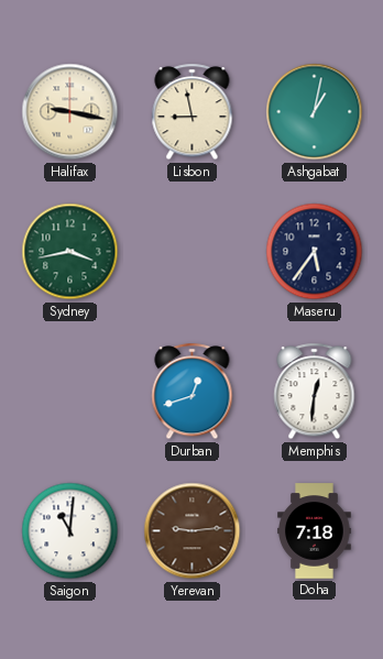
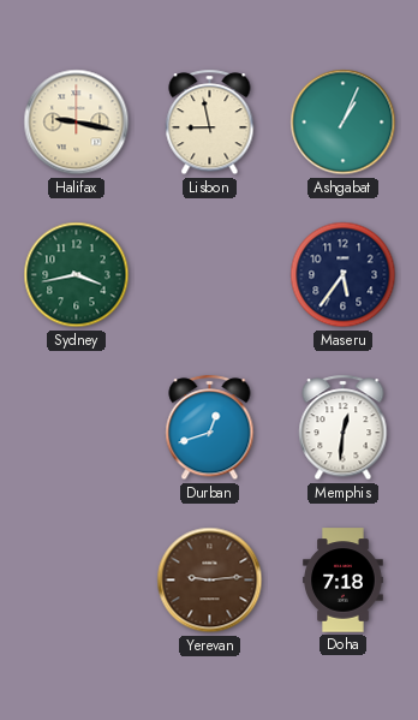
Ashgabat: 1:02 -> 1:04
Saigon: 11:01 -> none
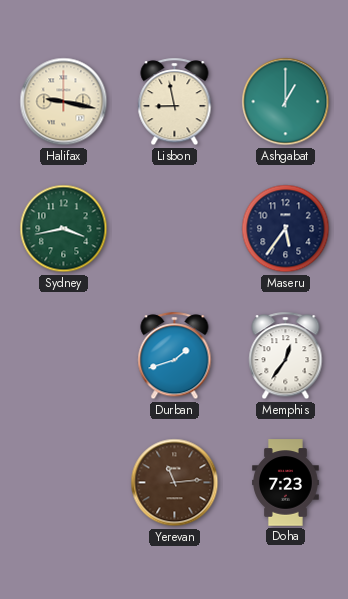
Ashgabat: 1:04 -> 1:00
Durban: 12:42 -> 1:42
Memphis: 12:31 -> 12:36
Yerevan: 9:14 -> 11:14
Doha: 7:18 -> 7:23
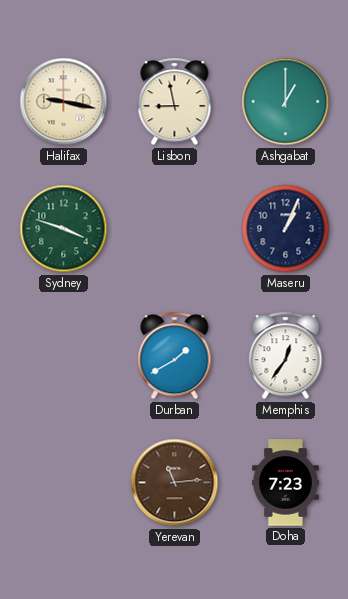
Sydney: 3:43 -> 3:48
Maseru: 5:36 -> 1:04
Durban: 1:42 -> 1:40
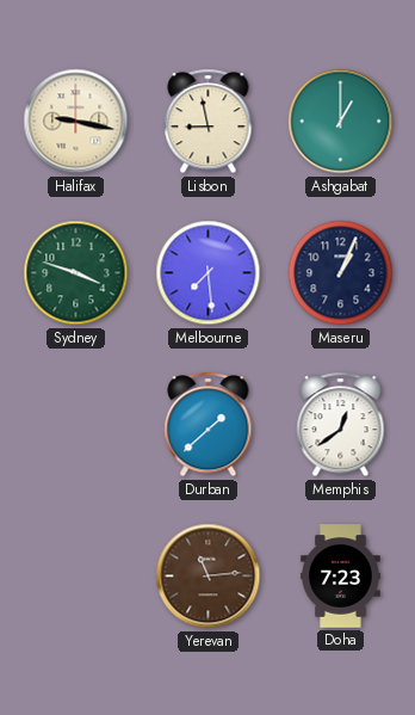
Melbourne: none -> 7:29
Durban: 1:40 -> 1:38
Memphis: 12:36 -> 12:39
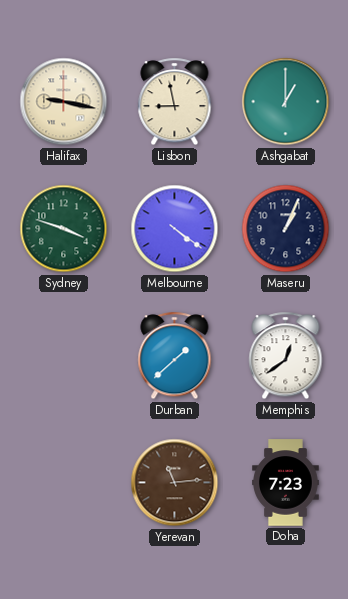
Melbourne: 7:29 -> 4:21
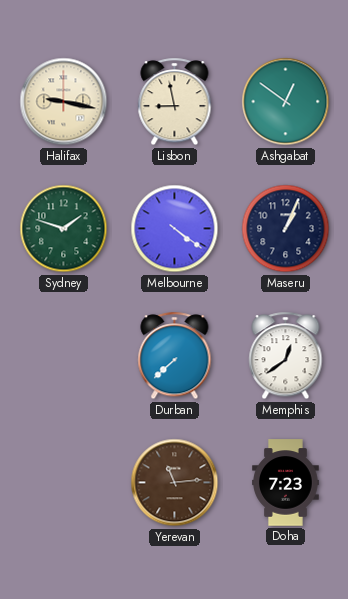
Ashgabat: 1:00 -> 12:51
Sydney: 3:48 -> 1:48
Durban: 1:38 -> 7:38
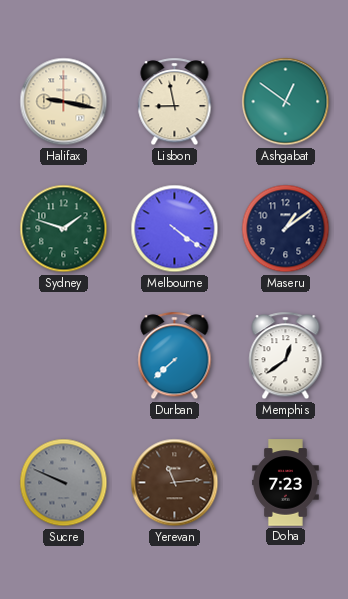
Maseru: 1:04 -> 1:09
Sucre: none -> 9:49
